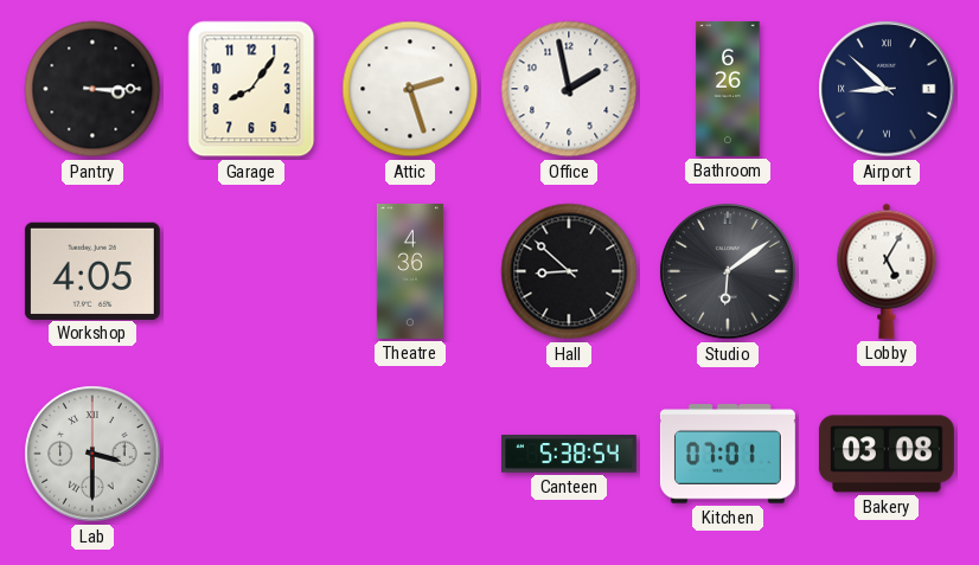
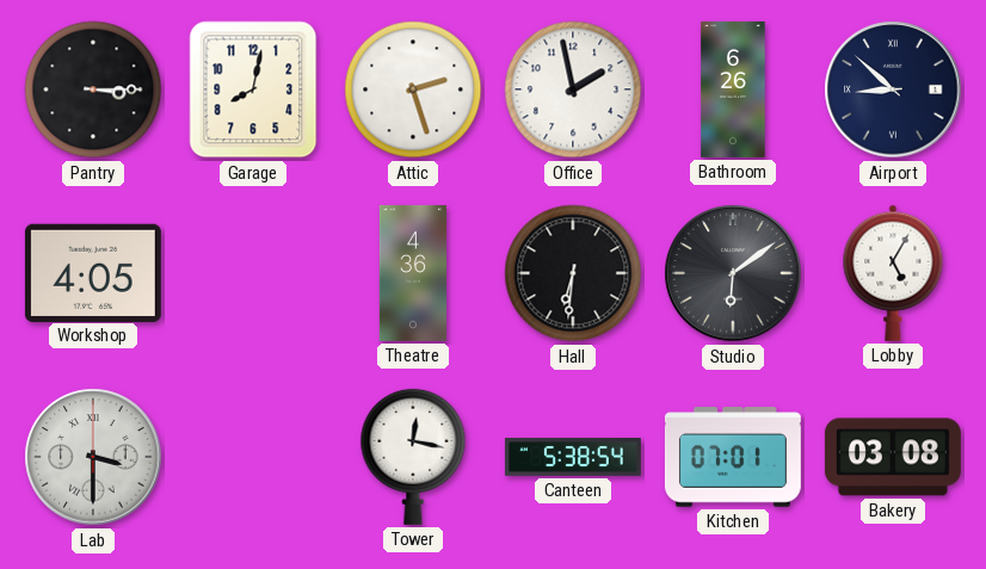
Garage: 8:06 -> 8:02
Hall: 8:52 -> 6:31
Tower: none -> 12:17
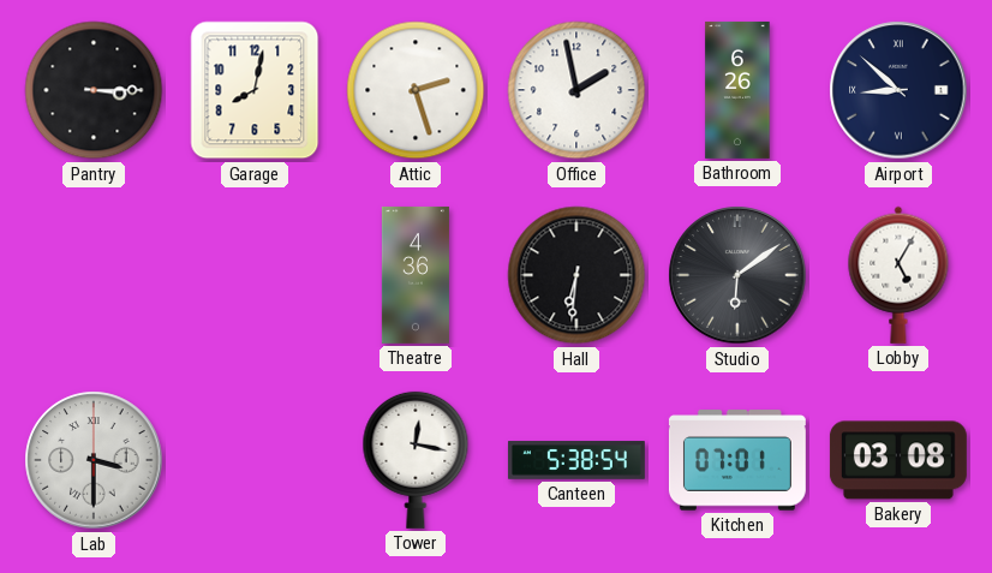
Workshop: 4:05 -> none
